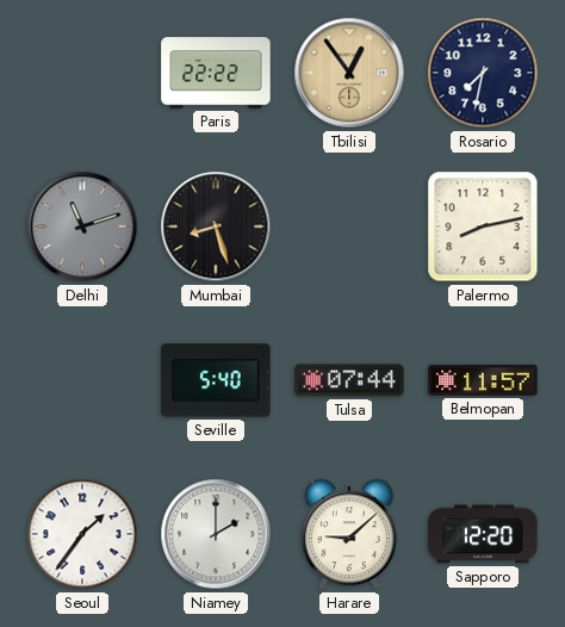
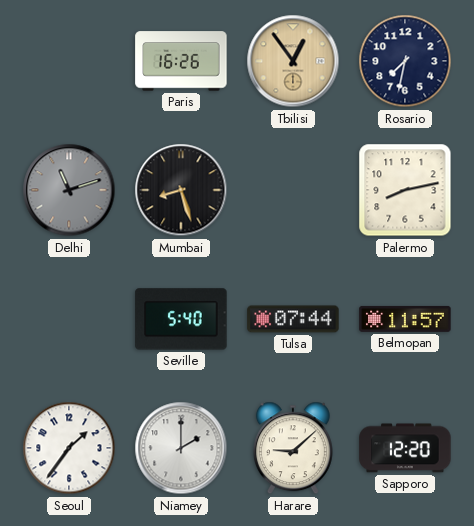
Paris: 22:22 -> 16:26
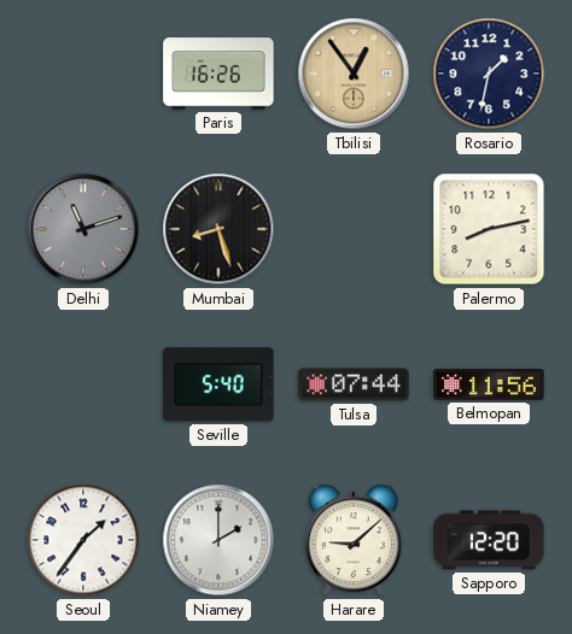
Rosario: 7:32 -> 1:32
Belmopan: 11:57 -> 11:56
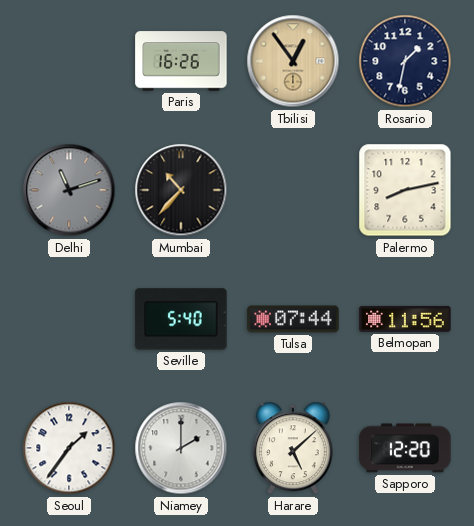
Mumbai: 8:27 -> 10:37
Harare: 9:08 -> 5:08
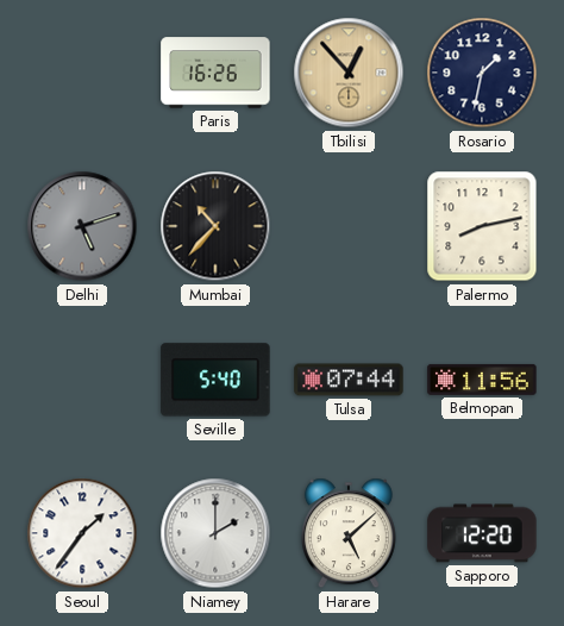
Tbilisi: 12:54 -> 12:53
Delhi: 11:12 -> 5:12
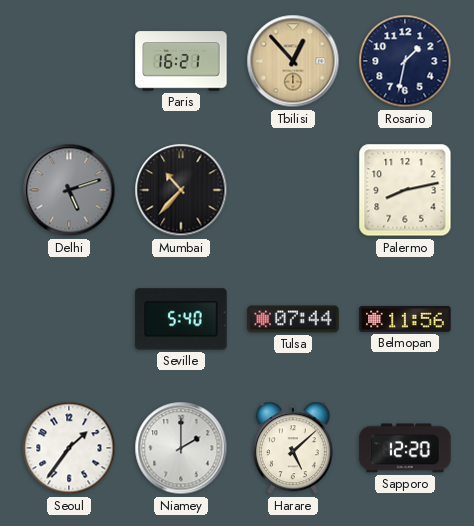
Paris: 16:26 -> 16:21
